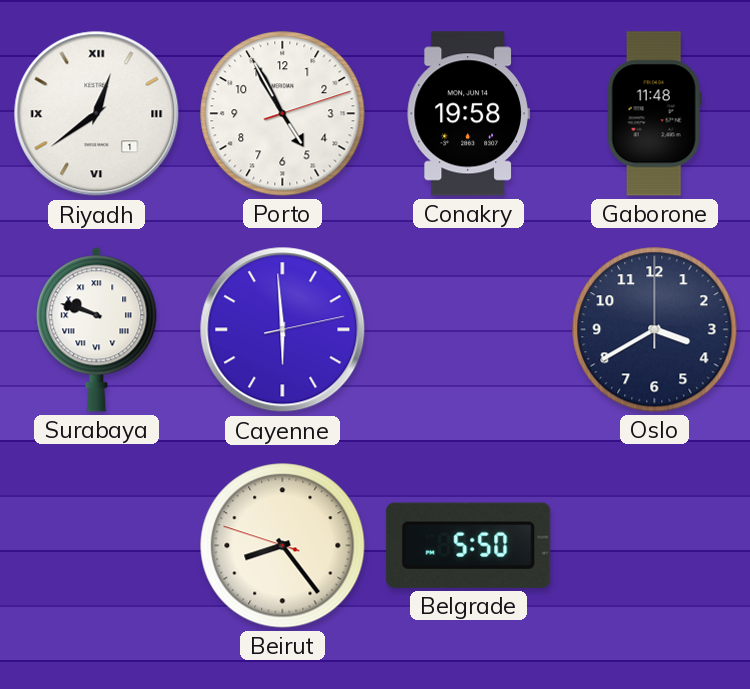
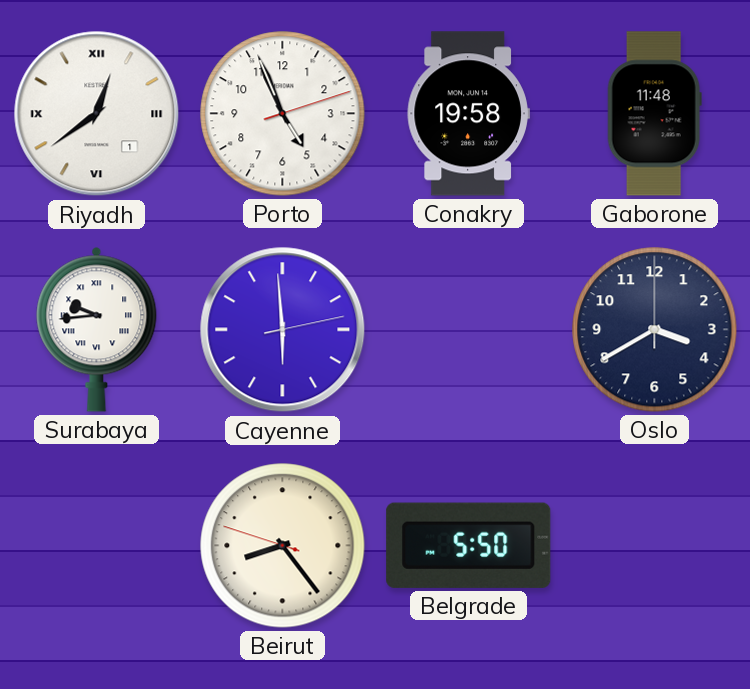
Porto: 4:55 -> 4:56
Surabaya: 9:48 -> 9:44
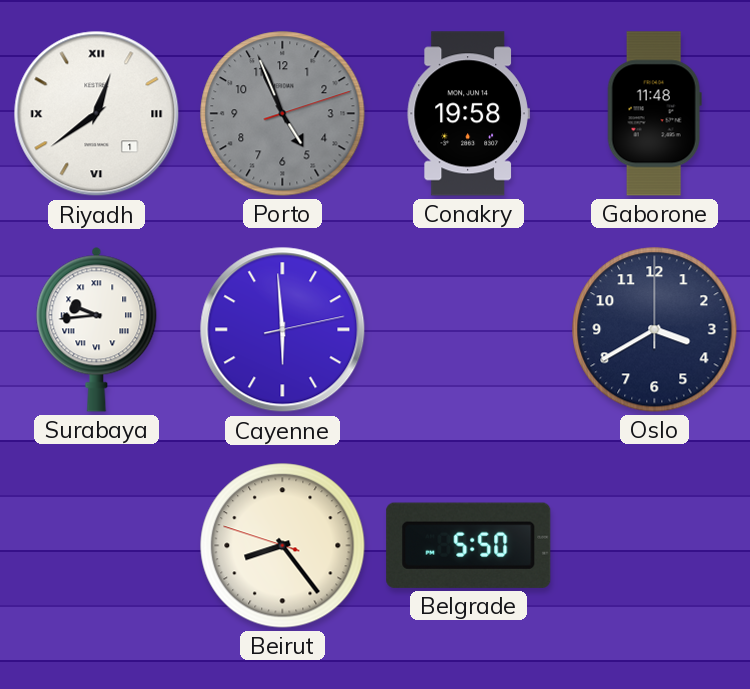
Porto dial: white -> grey
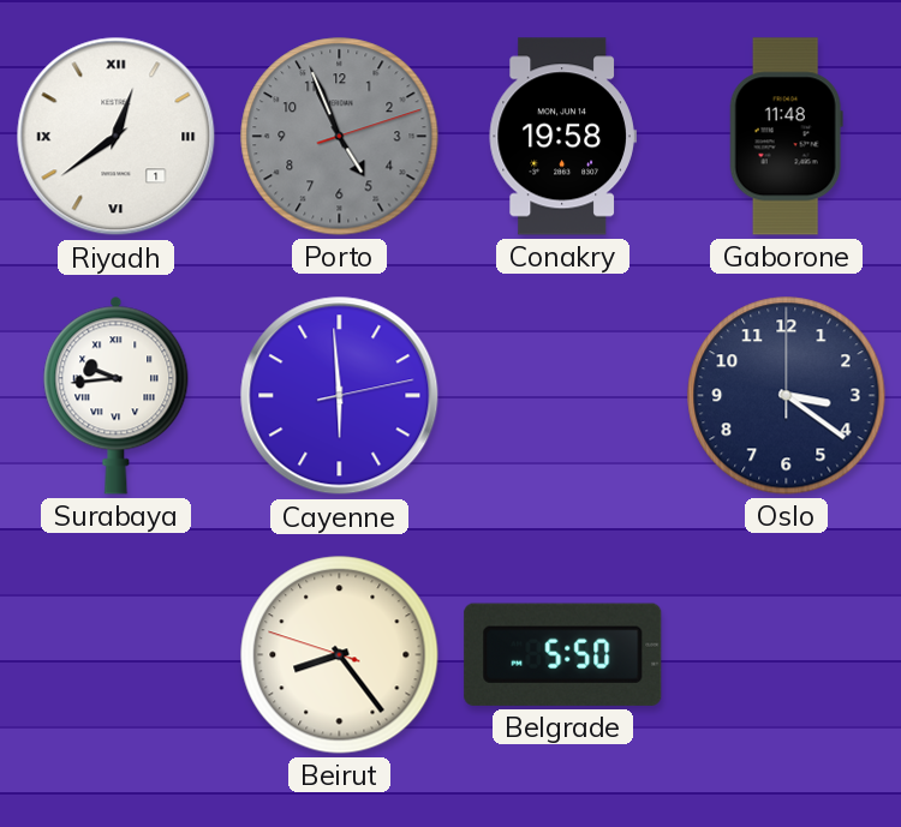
Oslo: 3:40 -> 3:21
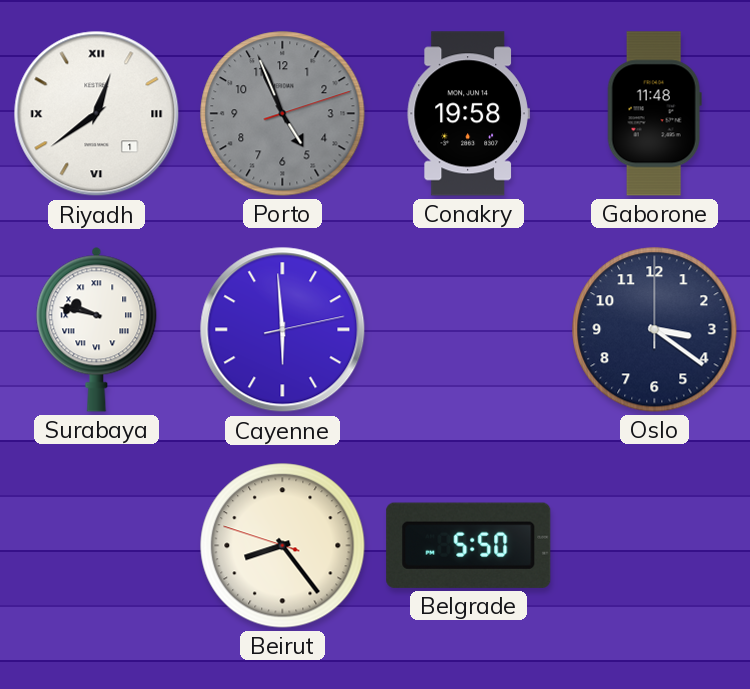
Surabaya: 9:44 -> 9:47
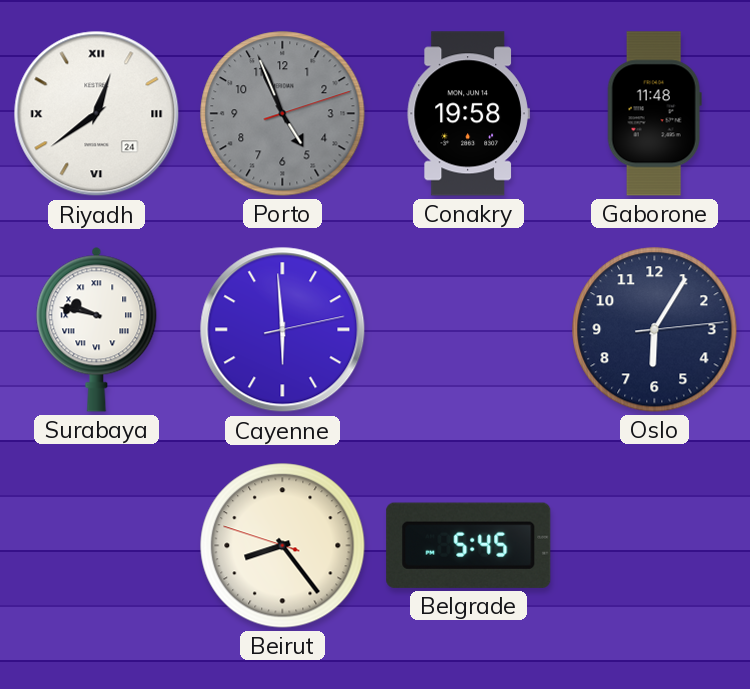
Riyadh date: 1 -> 24
Oslo: 3:21 -> 6:05
Belgrade: 5:50 -> 5:45
